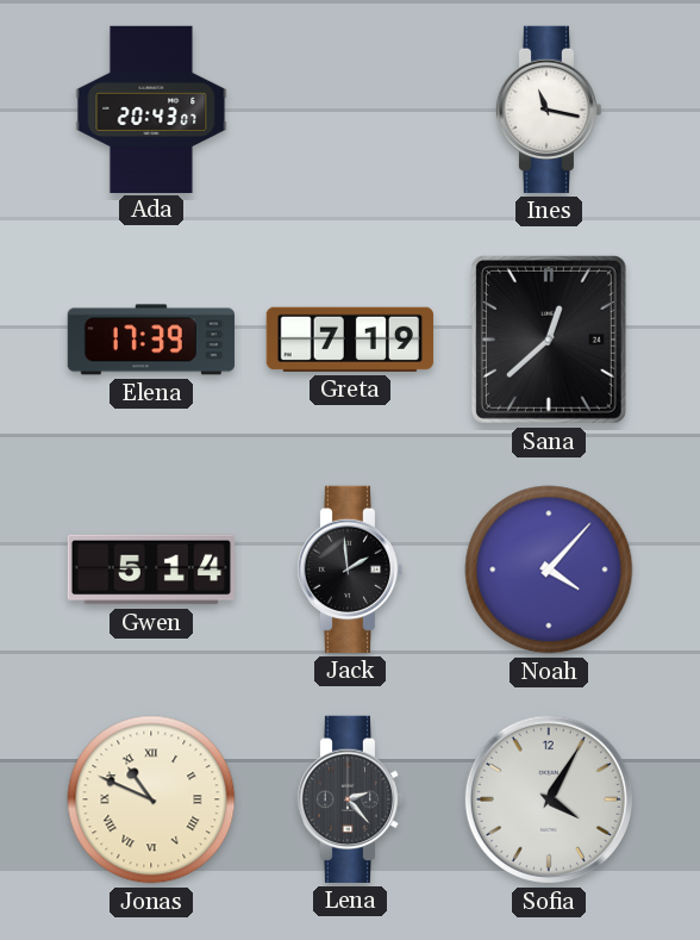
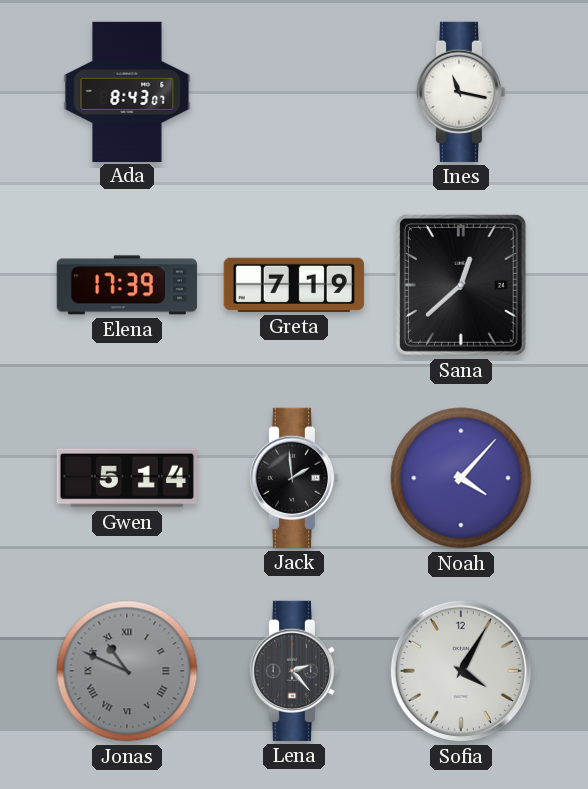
Ada: 20:43 -> 8:43
Jonas dial: cream -> grey
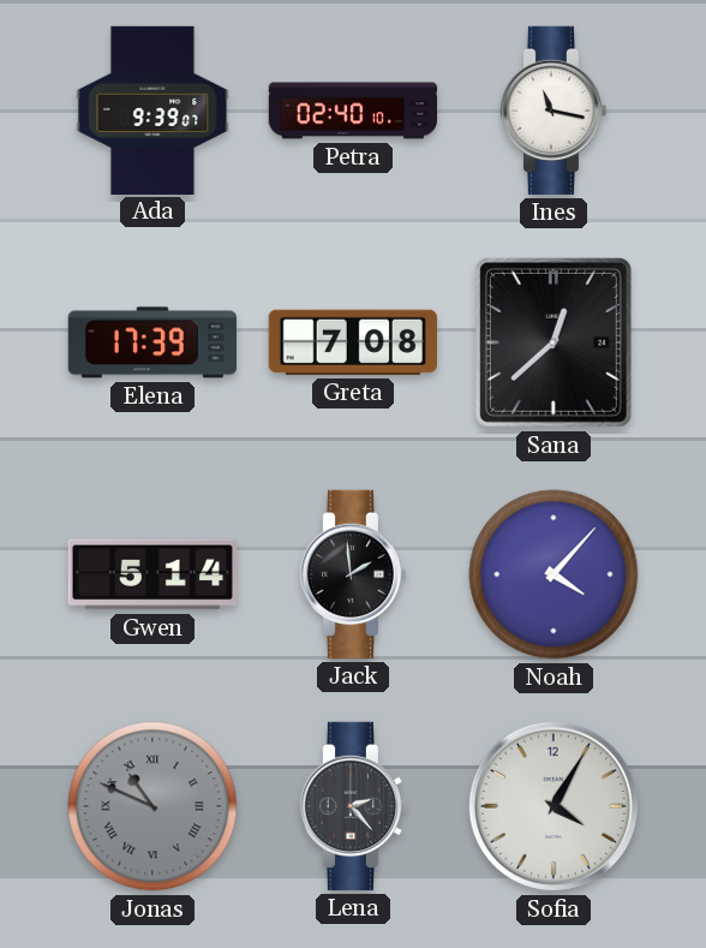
Ada: 8:43 -> 9:39
Petra: none -> 02:40
Greta: 7:19 -> 7:08
